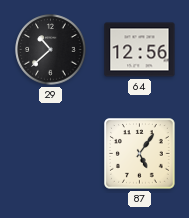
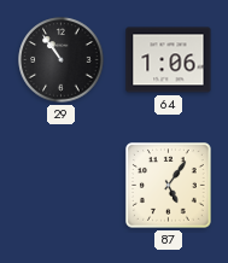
29: 10:38 -> 10:54
64: 12:56 -> 1:06
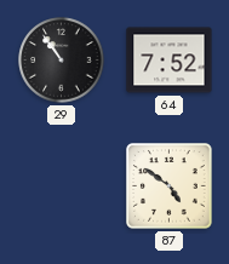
64: 1:06 -> 7:52
87: 5:06 -> 4:51
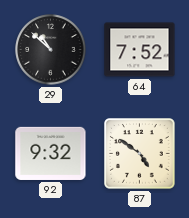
29: 10:54 -> 10:52
92: none -> 9:32
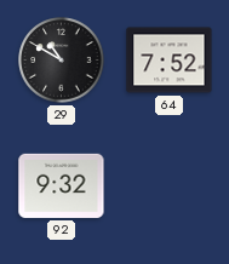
29: 10:52 -> 10:50
87: 4:51 -> none
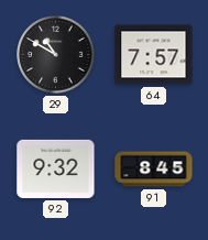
64: 7:52 -> 7:57
91: none -> 8:45
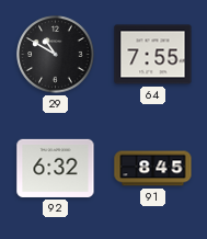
64: 7:57 -> 7:55
92: 9:32 -> 6:32
